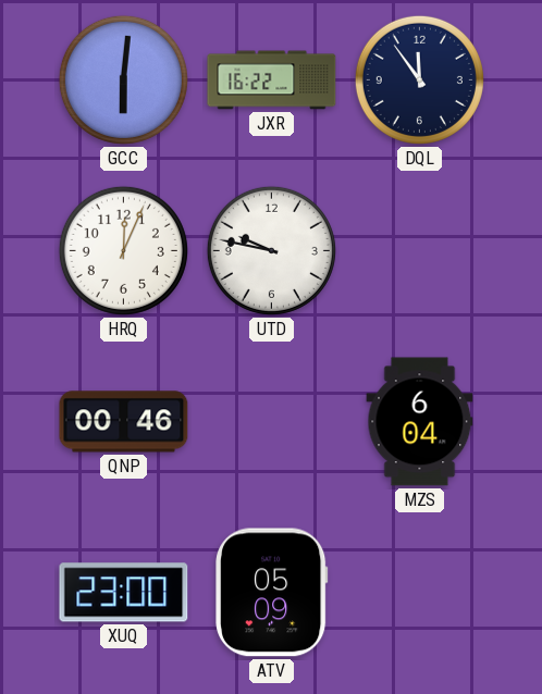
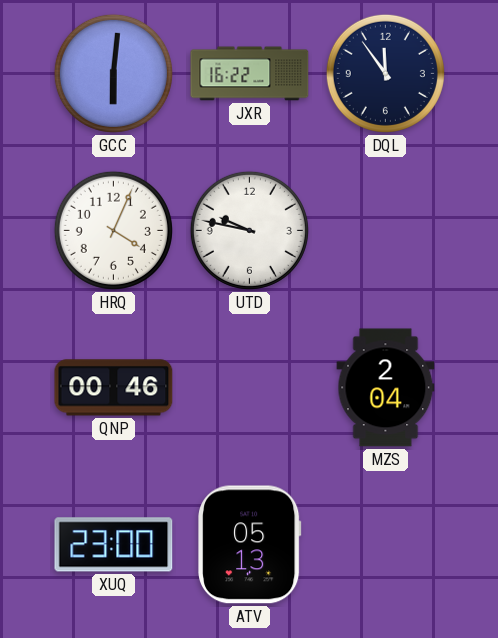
HRQ: 12:04 -> 4:04
MZS: 6:04 -> 2:04
ATV: 05:09 -> 05:13
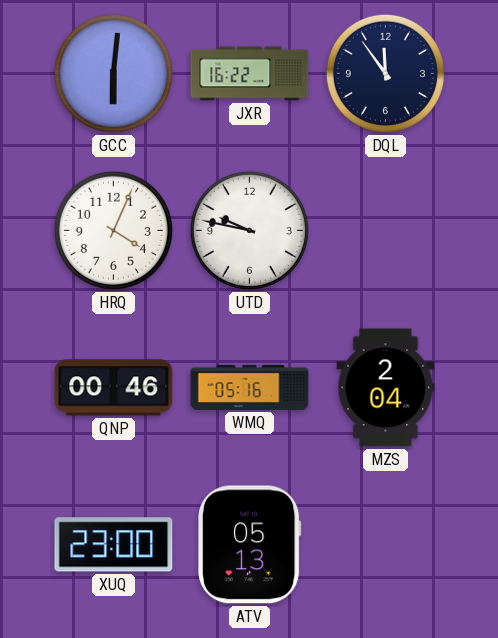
WMQ: none -> 05:16
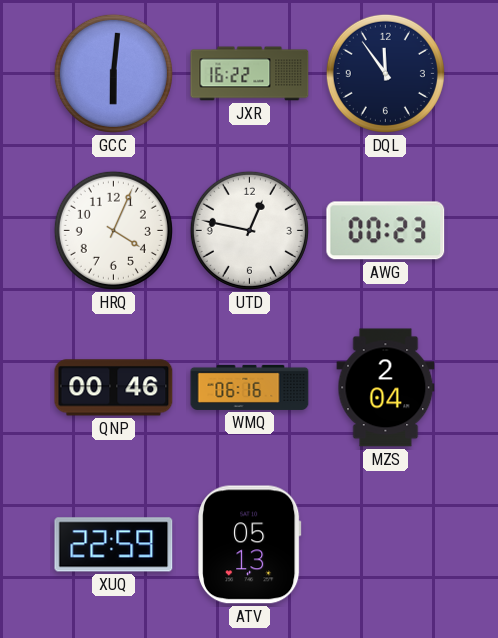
UTD: 9:47 -> 12:47
AWG: none -> 00:23
WMQ: 05:16 -> 06:16
XUQ: 23:00 -> 22:59
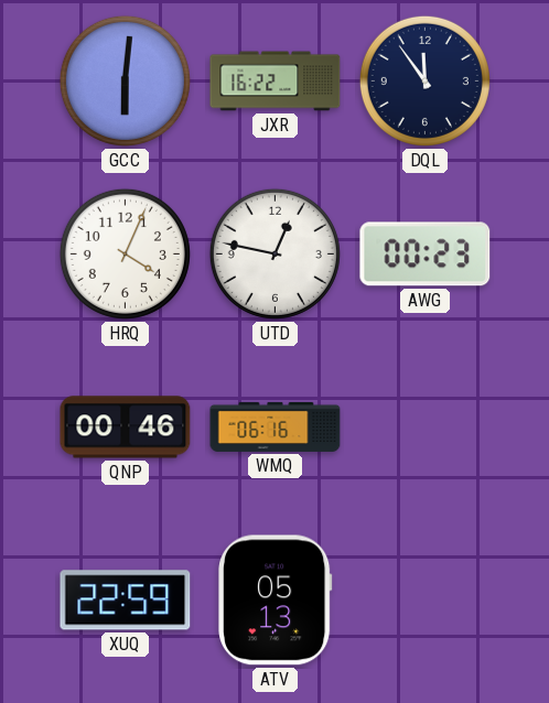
MZS: 2:04 -> none
